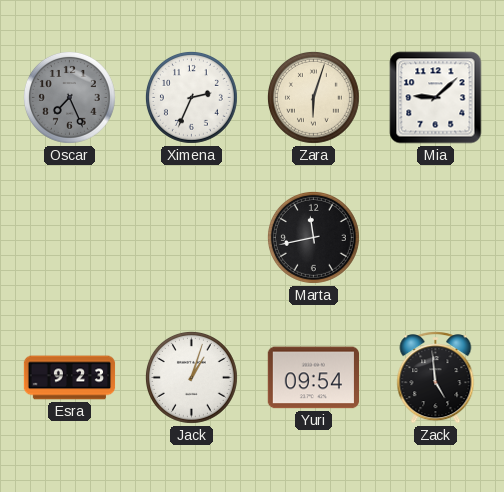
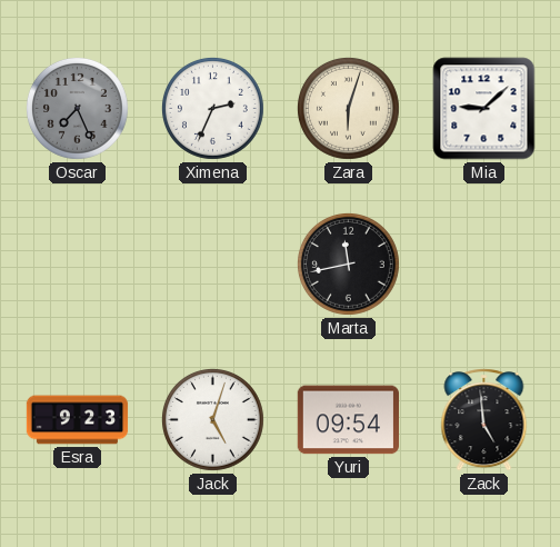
Jack: 1:03 -> 5:03
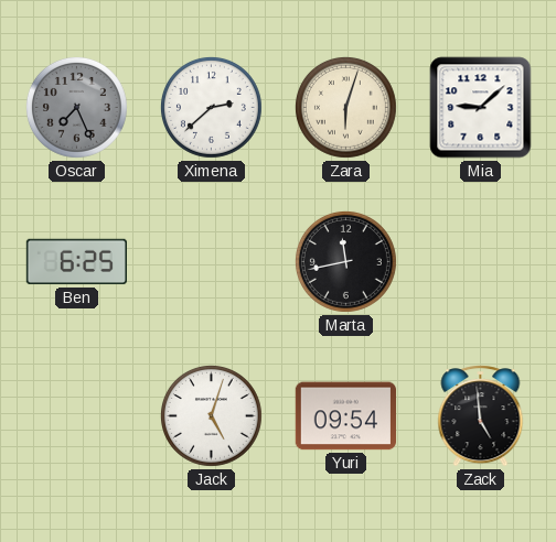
Ximena: 2:34 -> 2:38
Ben: none -> 6:25
Esra: 9:23 -> none
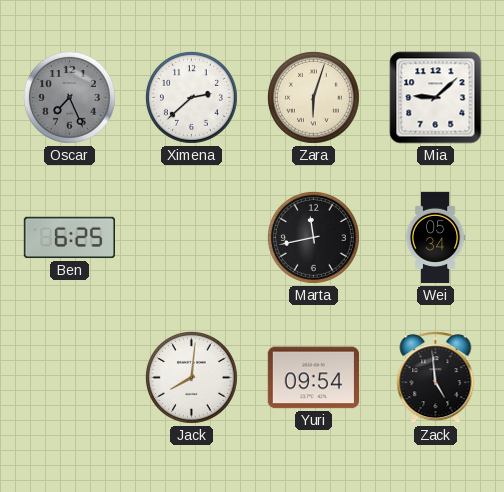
Wei: none -> 05:34
Jack: 5:03 -> 8:01
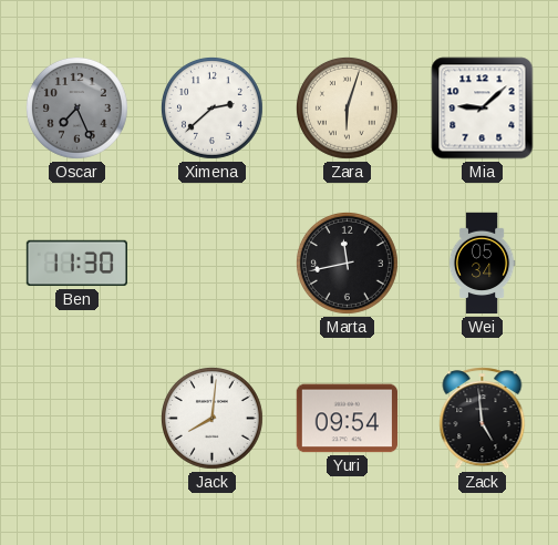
Ben: 6:25 -> 11:30
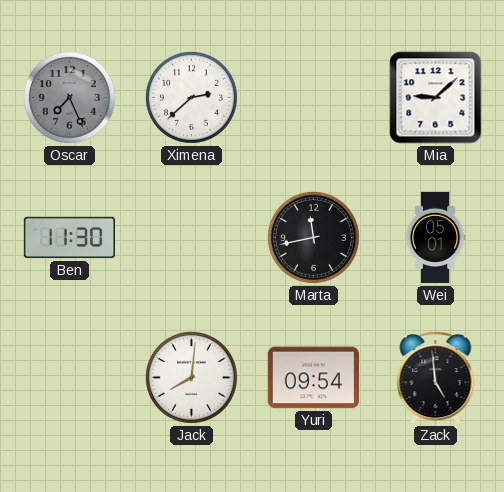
Zara: 6:03 -> none
Wei: 05:34 -> 05:01
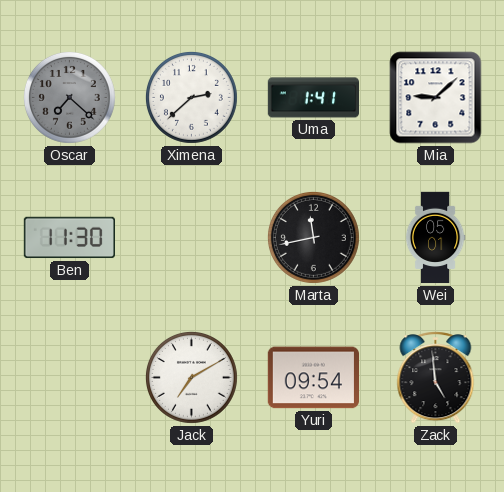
Oscar: 7:26 -> 7:22
Uma: none -> 1:41
Jack: 8:01 -> 7:10
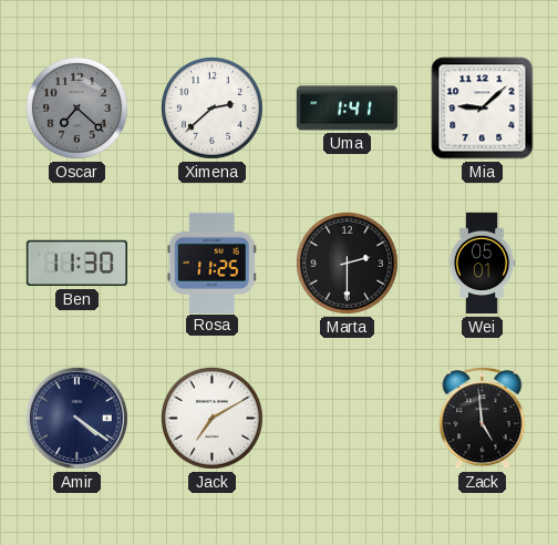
Rosa: none -> 11:25
Marta: 11:43 -> 2:30
Amir: none -> 4:21
Yuri: 09:54 -> none
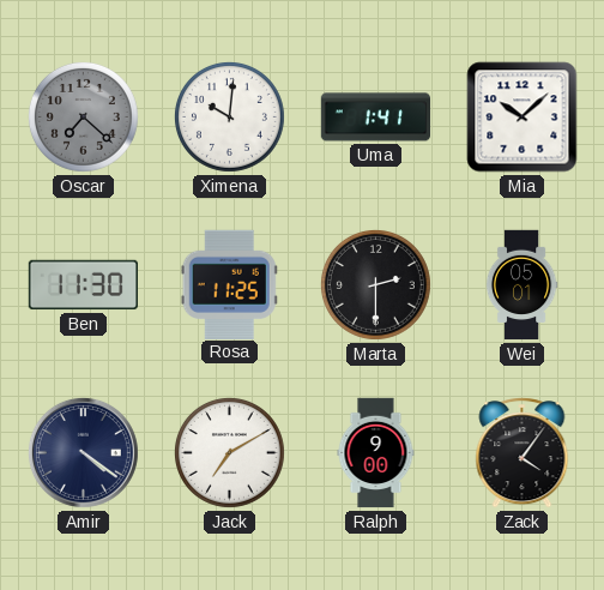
Ximena: 2:38 -> 10:01
Mia: 9:08 -> 10:08
Ralph: none -> 9:00
Zack: 4:59 -> 4:06
